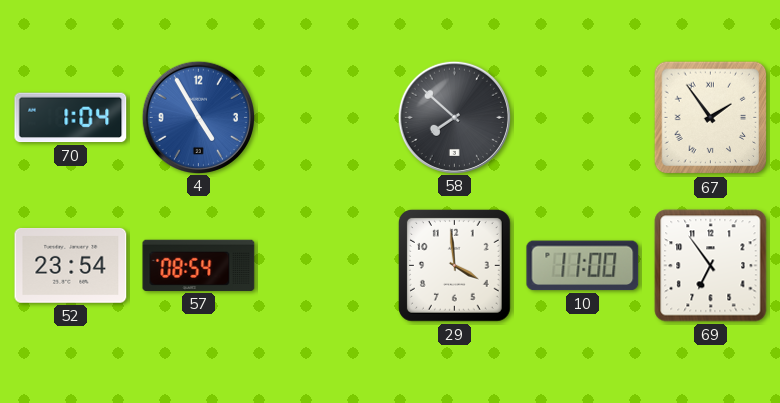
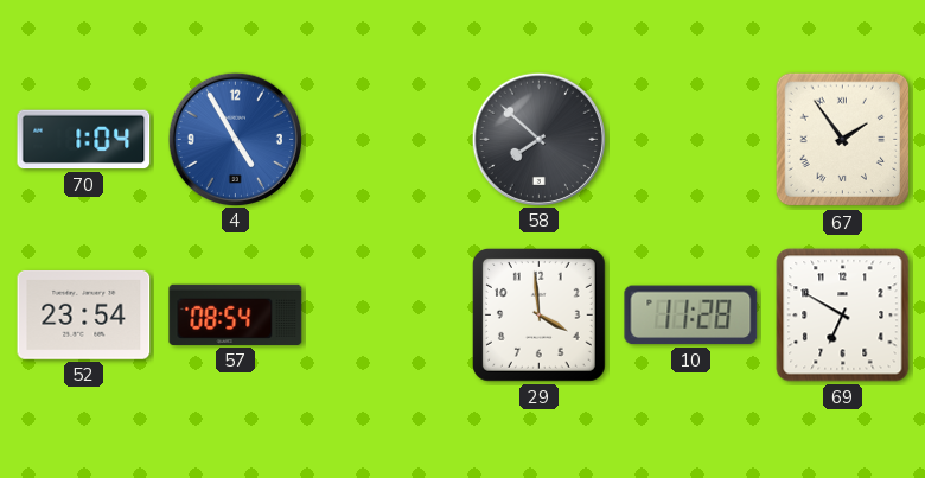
10: 11:00 -> 11:28
69: 6:54 -> 6:50
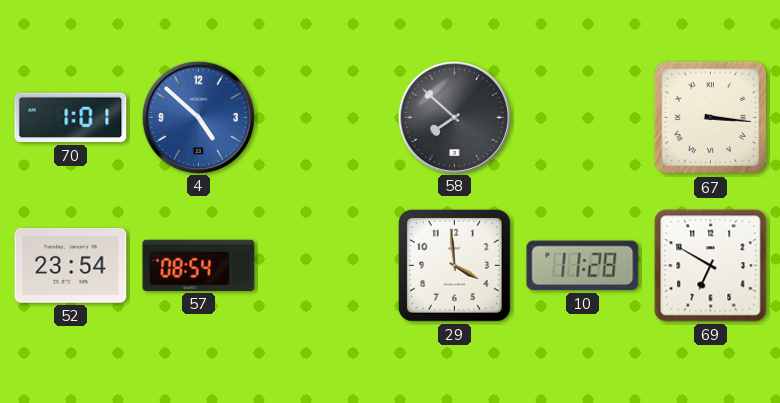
70: 1:04 -> 1:01
4: 4:55 -> 4:52
67: 1:54 -> 3:16
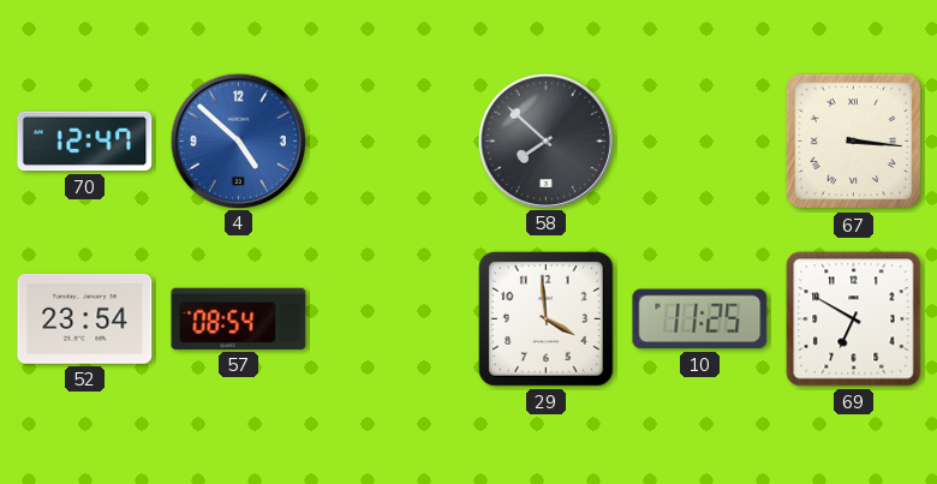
70: 1:01 -> 12:47
10: 11:28 -> 11:25
